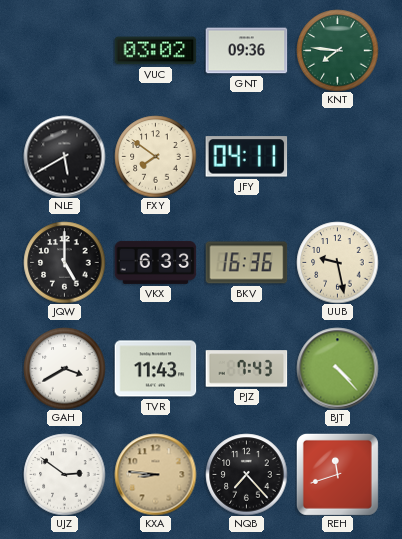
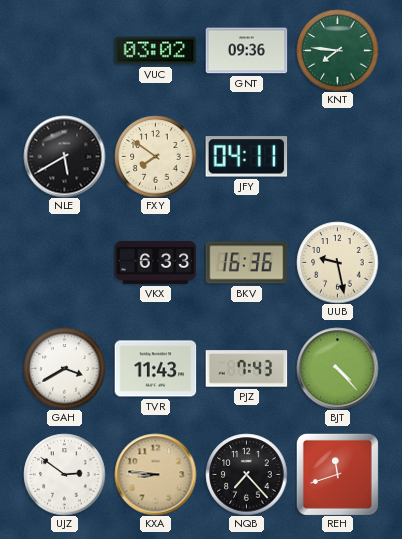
JQW: 5:00 -> none
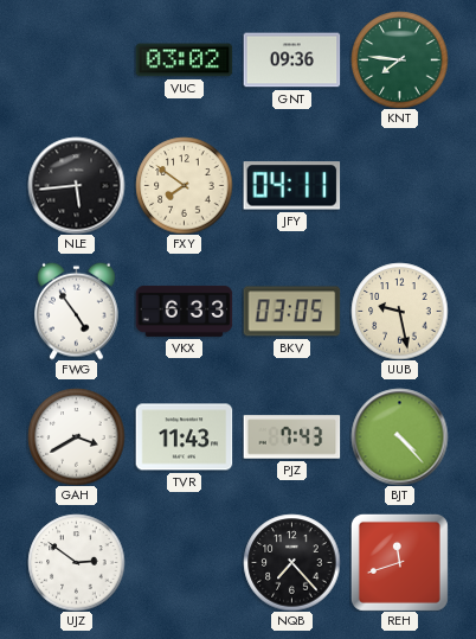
NLE: 5:40 -> 5:44
FWG: none -> 4:54
BKV: 16:36 -> 03:05
KXA: 8:46 -> none
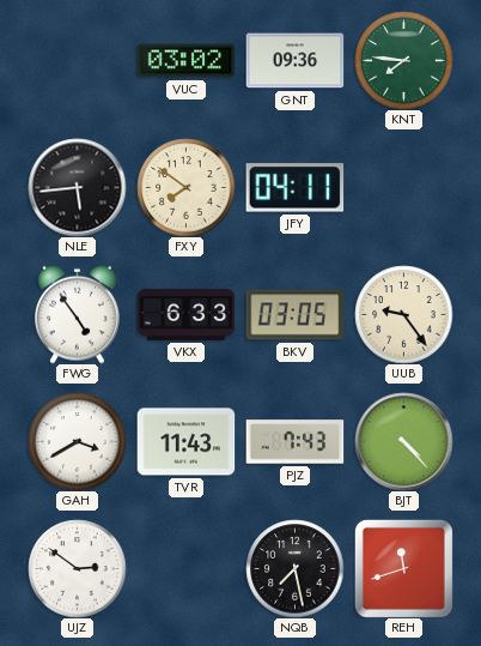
UUB: 9:28 -> 9:24
NQB: 7:23 -> 7:28
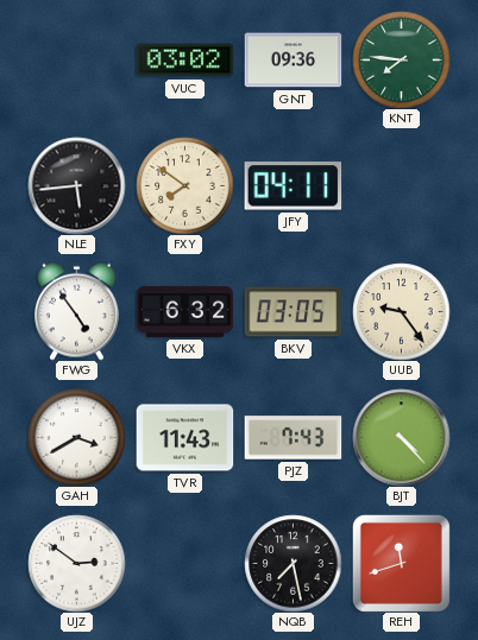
VKX: 6:33 -> 6:32
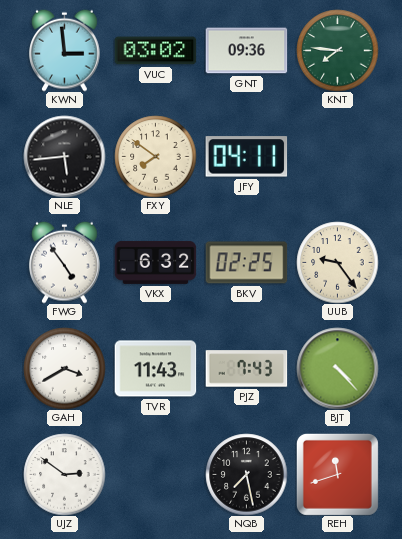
KWN: none -> 2:59
BKV: 03:05 -> 02:25
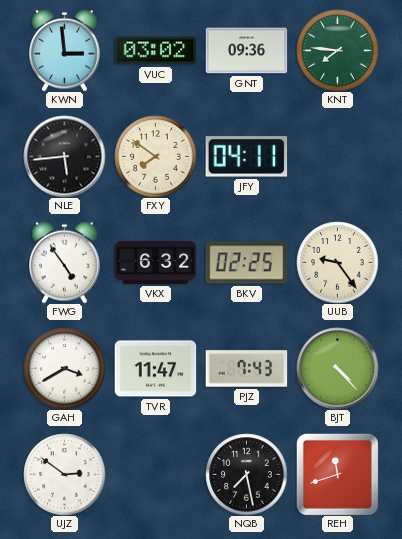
TVR: 11:43 -> 11:47
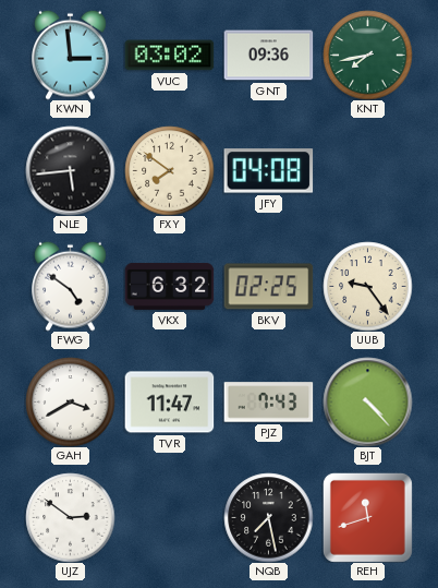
KNT: 7:46 -> 7:43
JFY: 04:11 -> 04:08
FWG: 4:54 -> 4:51
